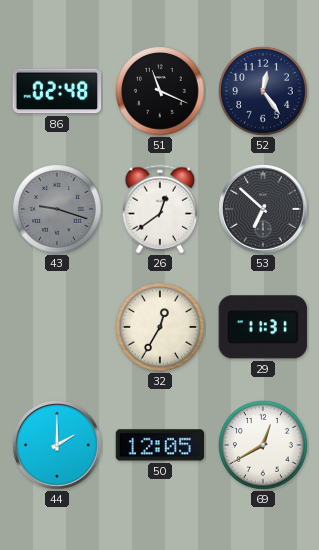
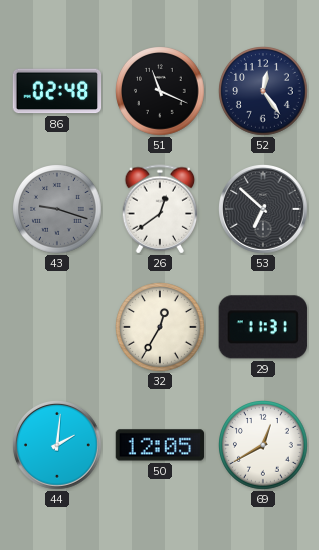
44: 2:00 -> 2:01
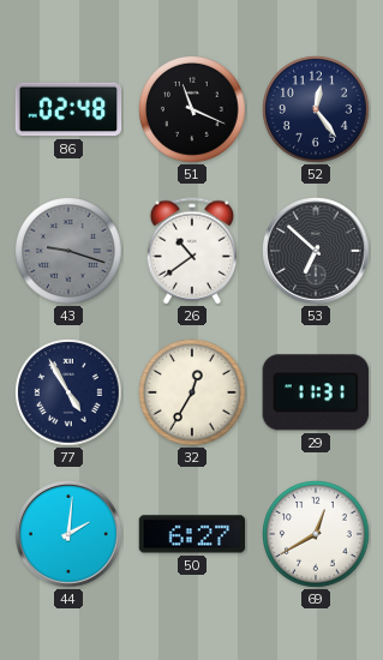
26: 12:39 -> 10:39
77: none -> 4:55
50: 12:05 -> 6:27
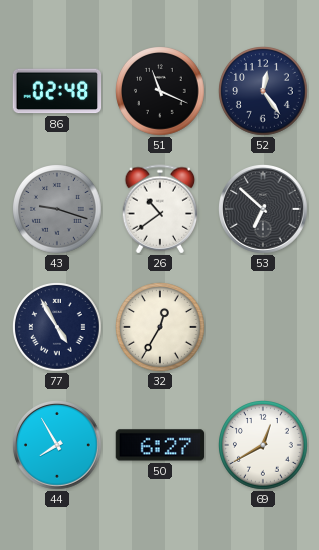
29: 11:31 -> none
44: 2:01 -> 7:55
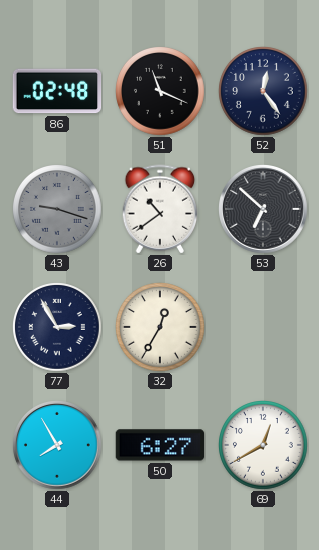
77: 4:55 -> 2:55
